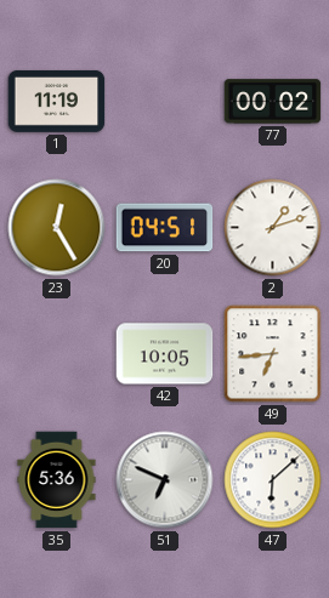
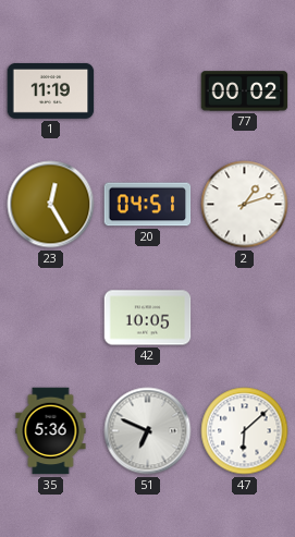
49: 6:44 -> none
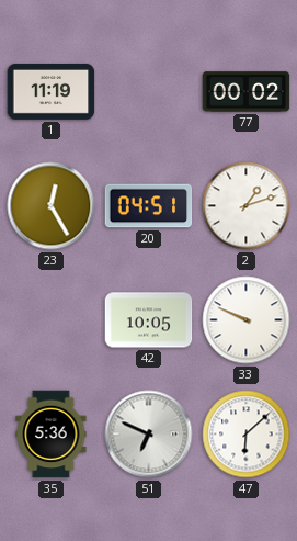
33: none -> 9:49
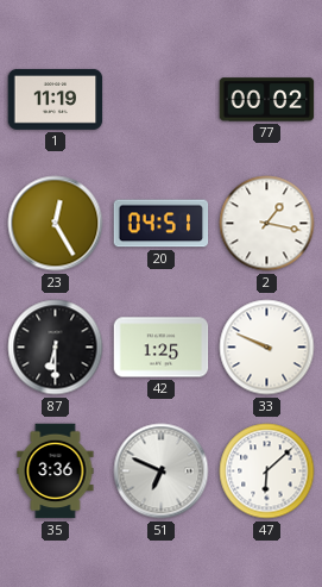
2: 1:12 -> 1:17
87: none -> 6:30
42: 10:05 -> 1:25
35: 5:36 -> 3:36
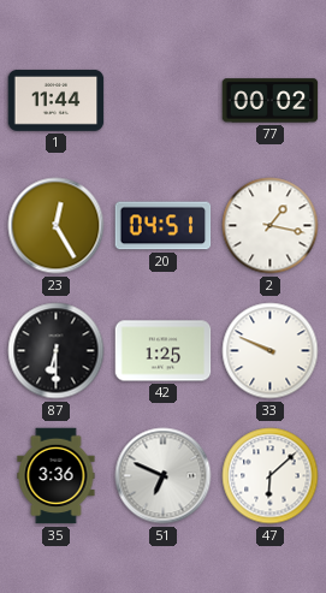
1: 11:19 -> 11:44
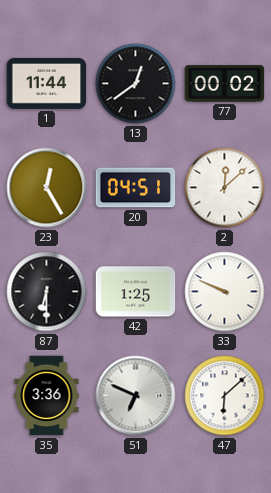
13: none -> 12:39
2: 1:17 -> 12:08
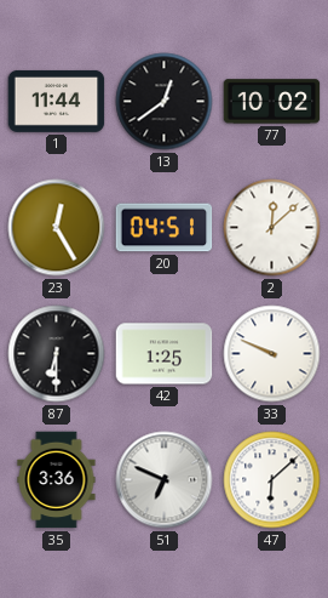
77: 00:02 -> 10:02
